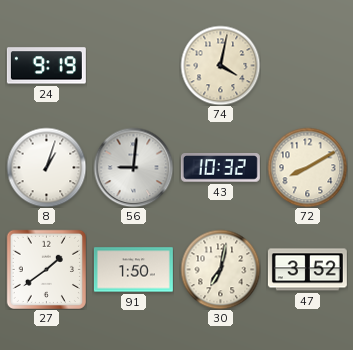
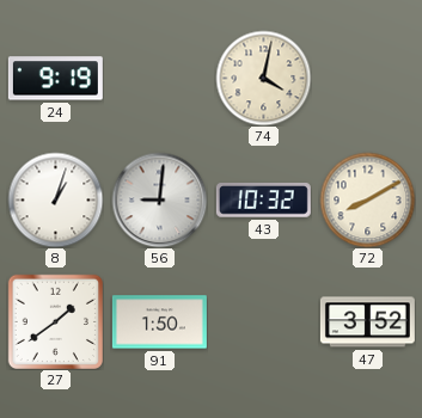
30: 7:02 -> none
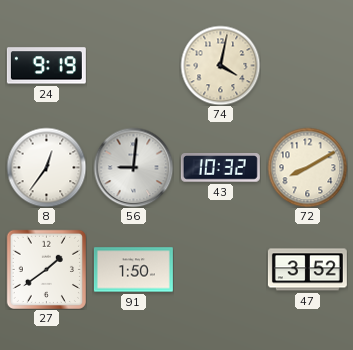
8: 1:03 -> 12:36
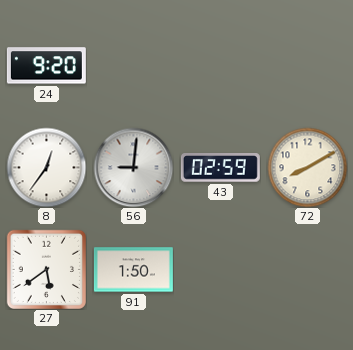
24: 9:19 -> 9:20
74: 4:02 -> none
43: 10:32 -> 02:59
27: 1:39 -> 5:39
47: 3:52 -> none
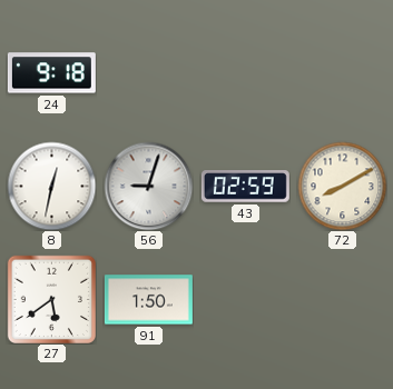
24: 9:20 -> 9:18
8: 12:36 -> 12:32
56: 9:01 -> 9:03
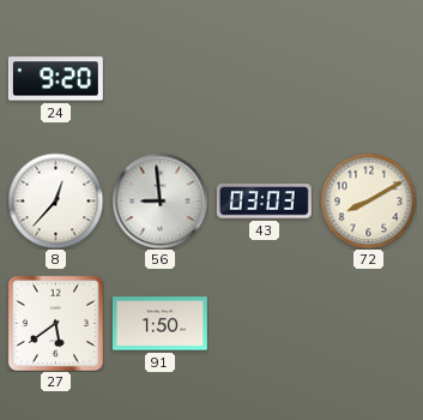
24: 9:18 -> 9:20
8: 12:32 -> 12:37
56: 9:03 -> 8:59
43: 02:59 -> 03:03
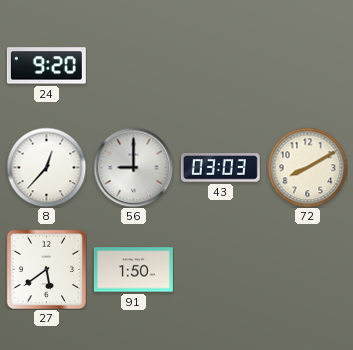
56: 8:59 -> 9:00
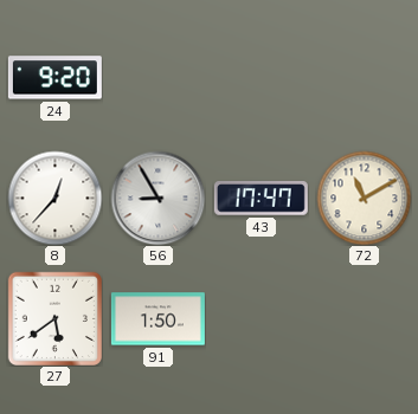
56: 9:00 -> 8:55
43: 03:03 -> 17:47
72: 8:10 -> 11:10
